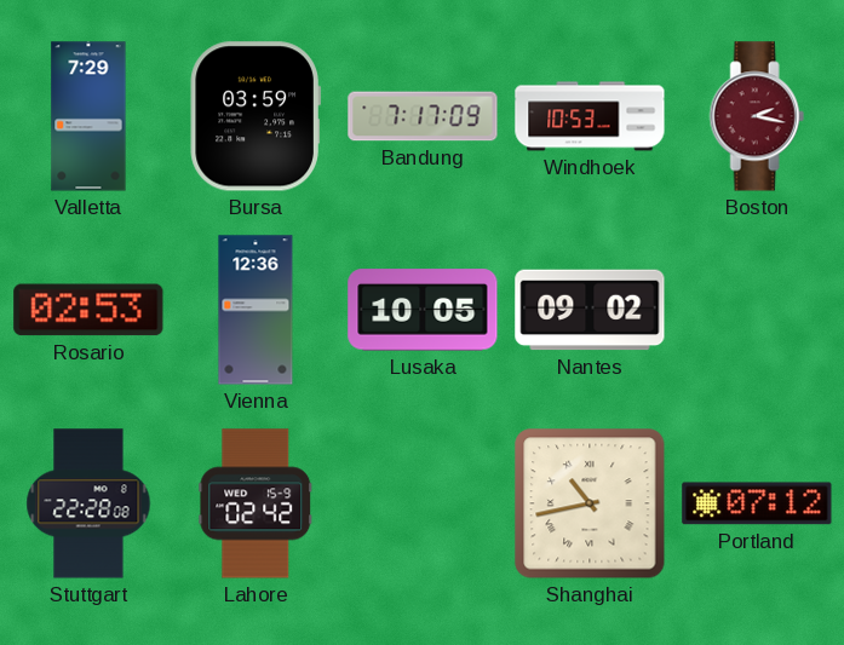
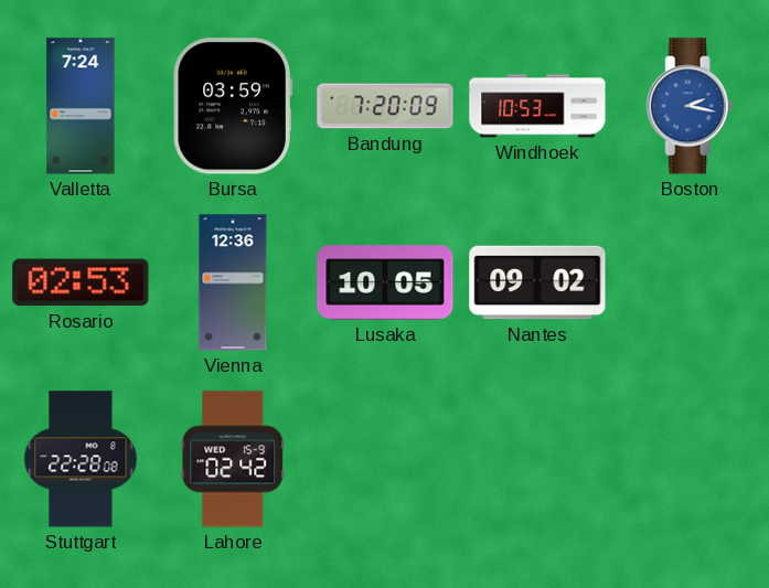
Valletta: 7:29 -> 7:24
Bandung: 7:17 -> 7:20
Boston dial: burgundy -> blue
Shanghai: 10:43 -> none
Portland: 07:12 -> none
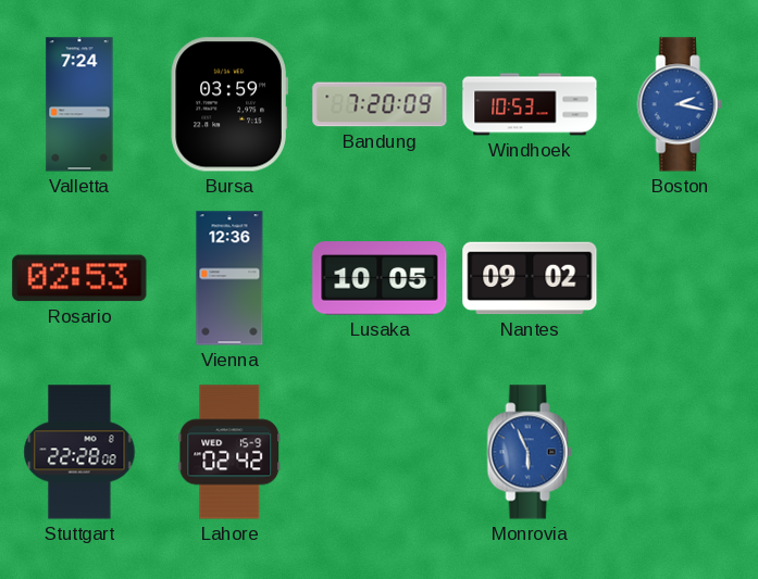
Monrovia: none -> 5:56
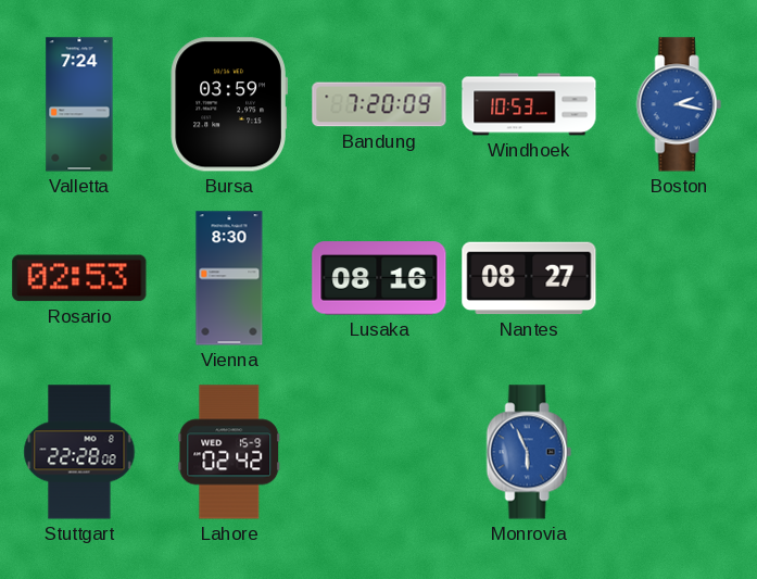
Vienna: 12:36 -> 8:30
Lusaka: 10:05 -> 08:16
Nantes: 09:02 -> 08:27
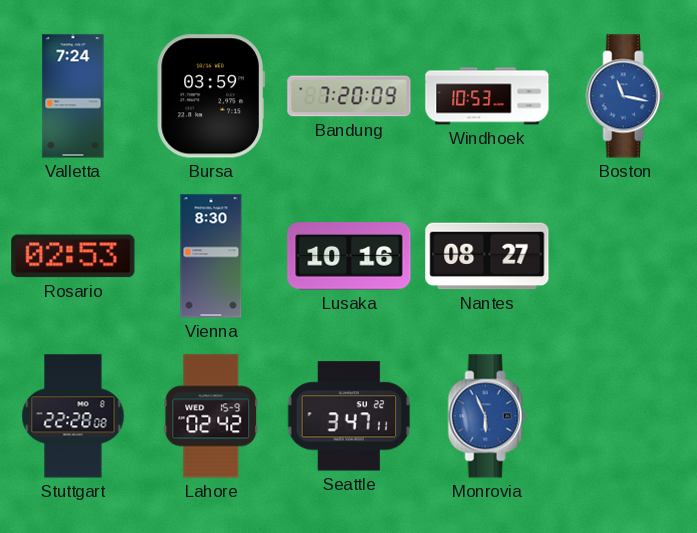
Boston: 2:17 -> 11:17
Lusaka: 08:16 -> 10:16
Seattle: none -> 3:47
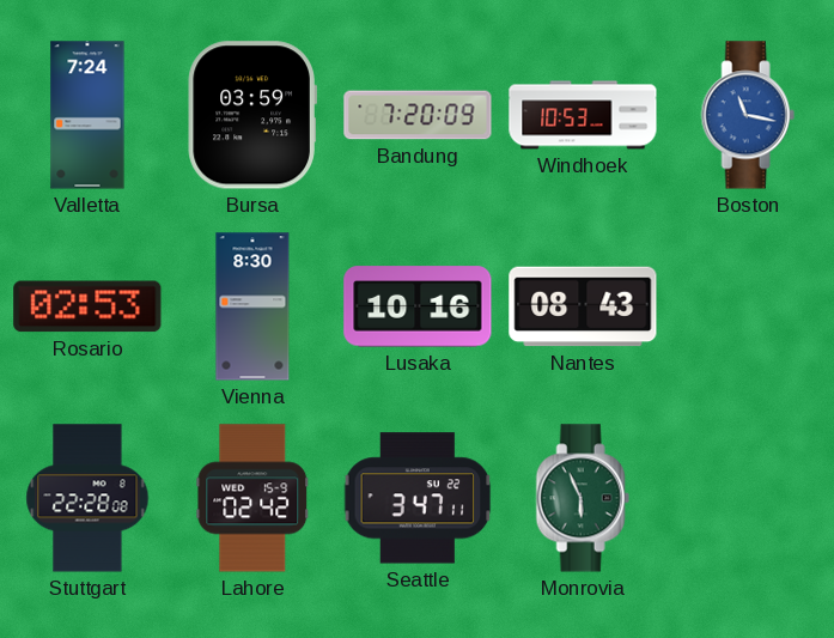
Nantes: 08:27 -> 08:43
Monrovia dial: blue -> green
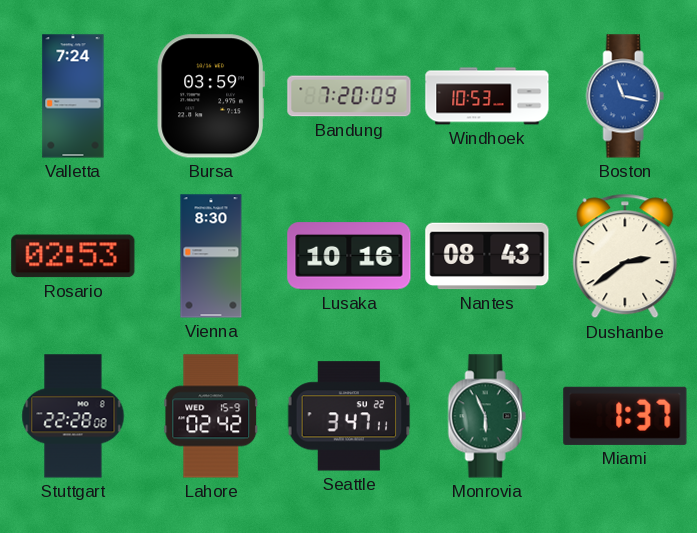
Dushanbe: none -> 2:39
Miami: none -> 1:37
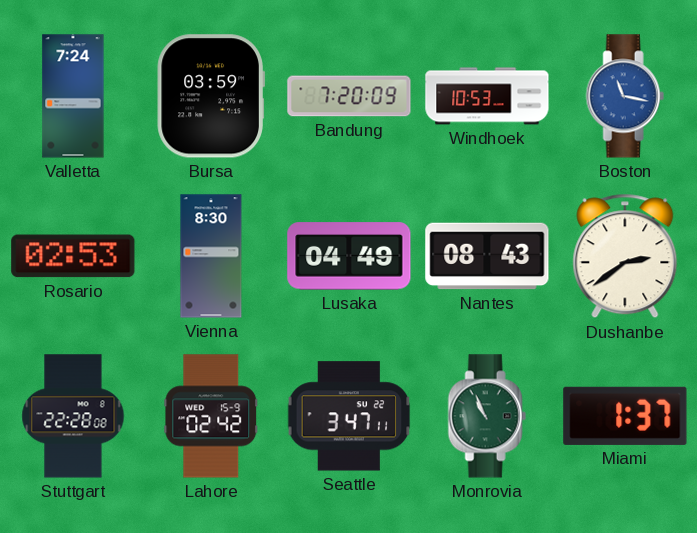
Lusaka: 10:16 -> 04:49
Monrovia: 5:56 -> 10:56
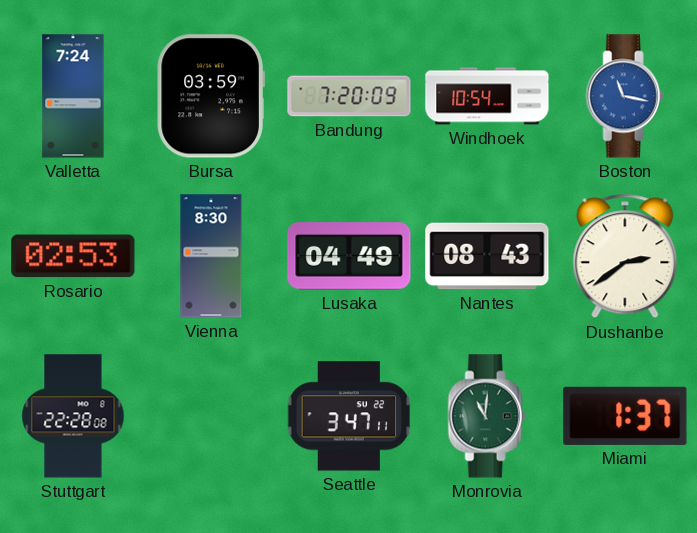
Windhoek: 10:53 -> 10:54
Lahore: 02:42 -> none
Monrovia: 10:56 -> 11:01
